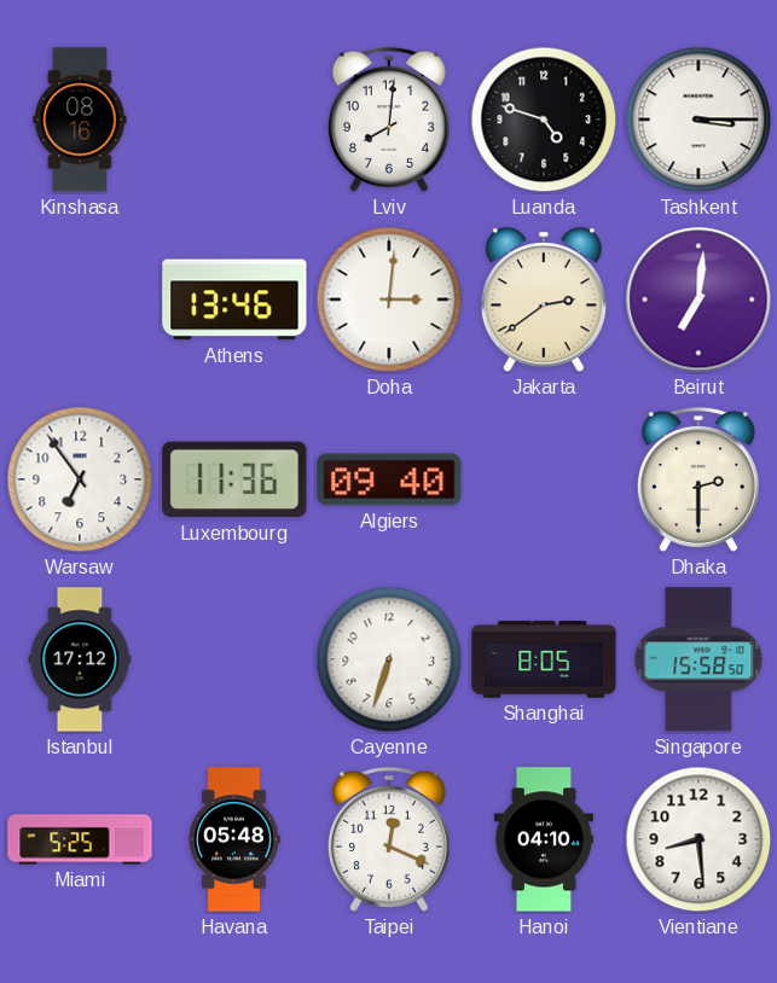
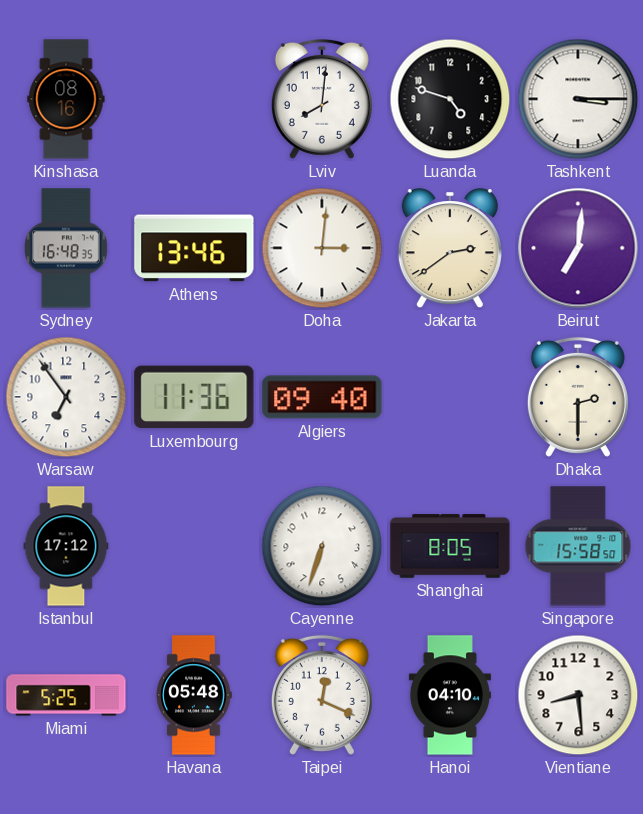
Sydney: none -> 16:48
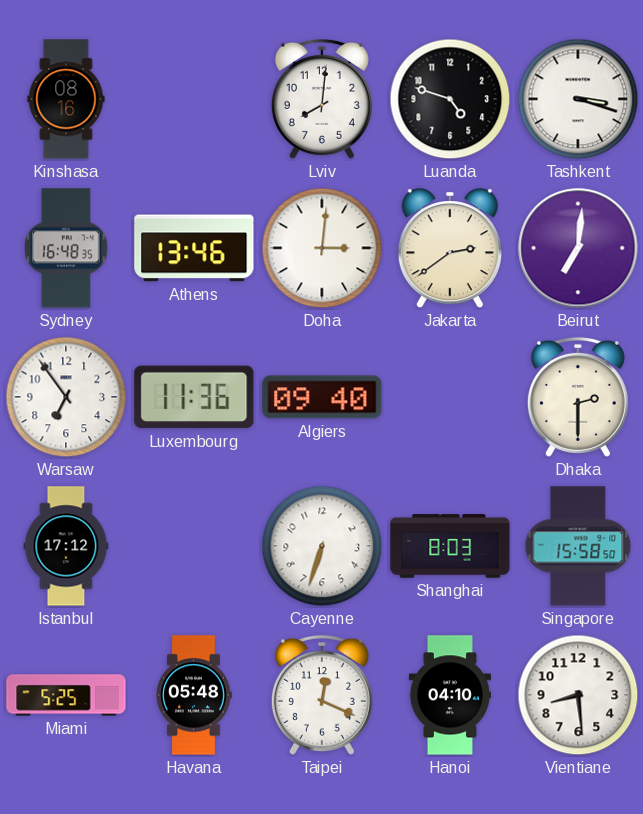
Tashkent: 3:15 -> 3:18
Shanghai: 8:05 -> 8:03
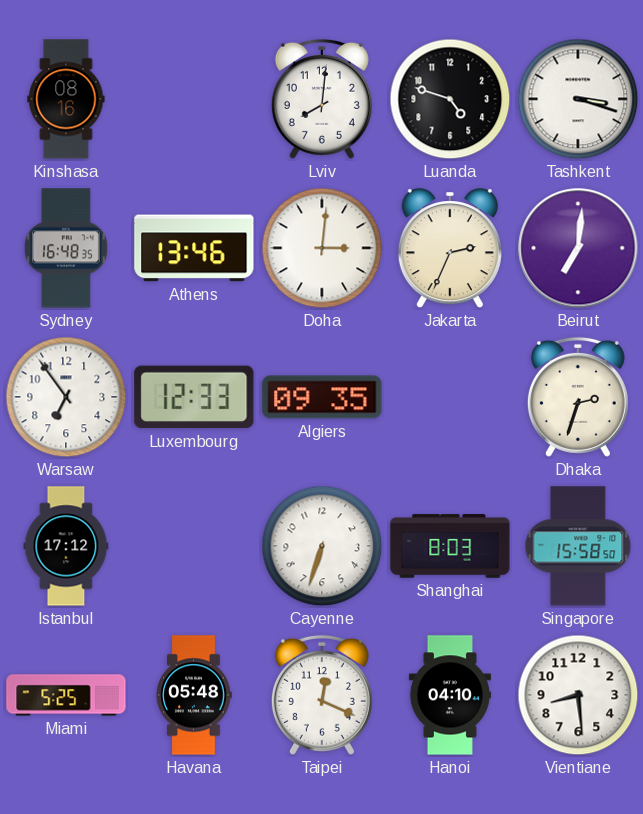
Jakarta: 2:39 -> 2:34
Luxembourg: 11:36 -> 12:33
Algiers: 09:40 -> 09:35
Dhaka: 2:30 -> 2:33
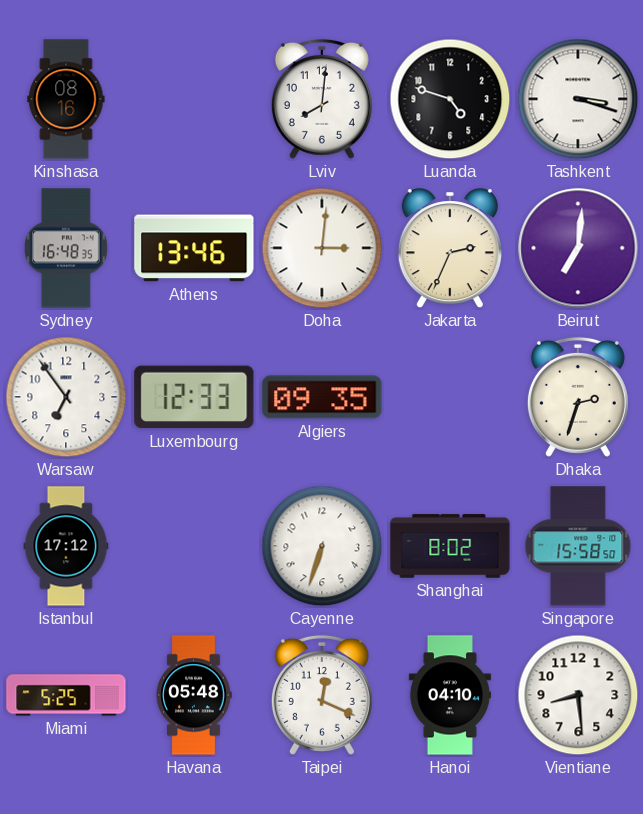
Shanghai: 8:03 -> 8:02
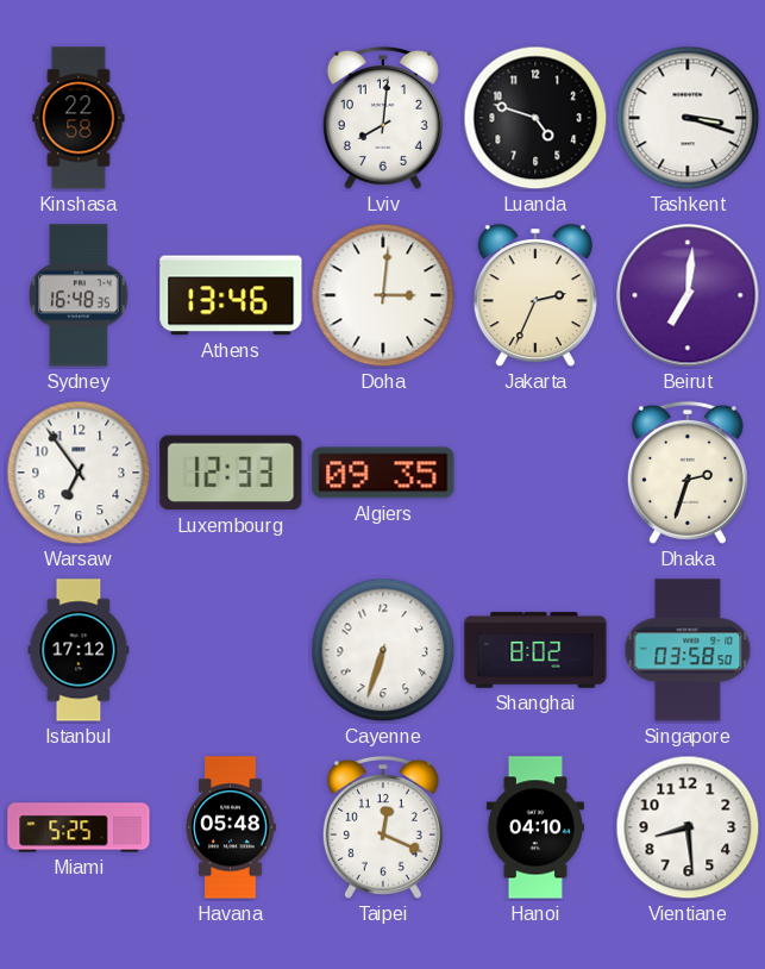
Kinshasa: 08:16 -> 22:58
Singapore: 15:58 -> 03:58
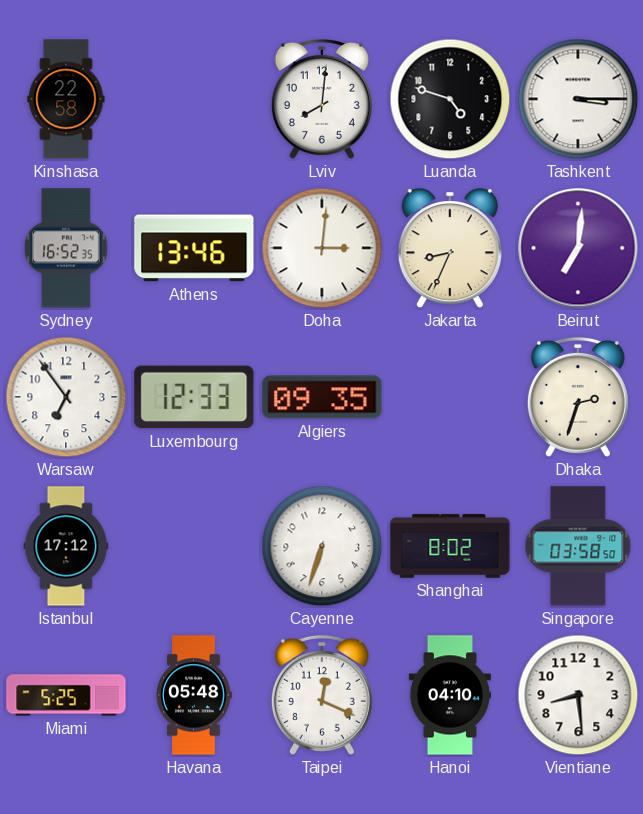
Tashkent: 3:18 -> 3:15
Sydney: 16:48 -> 16:52
Jakarta: 2:34 -> 8:34
